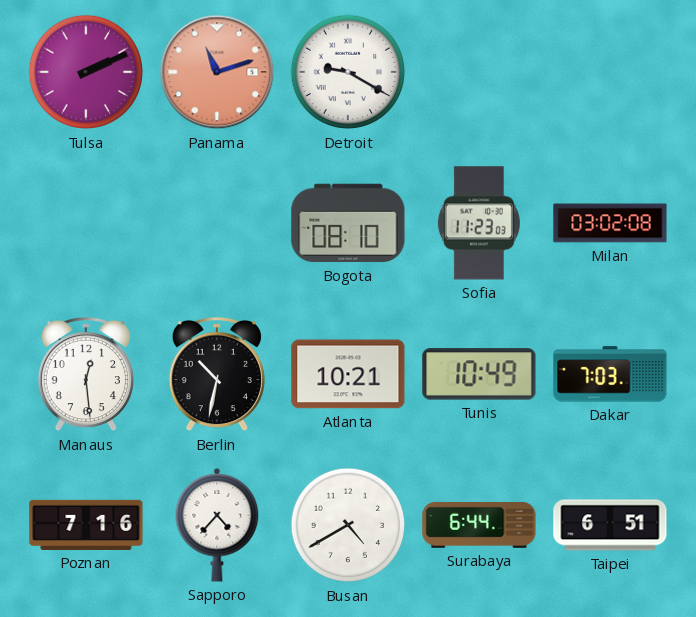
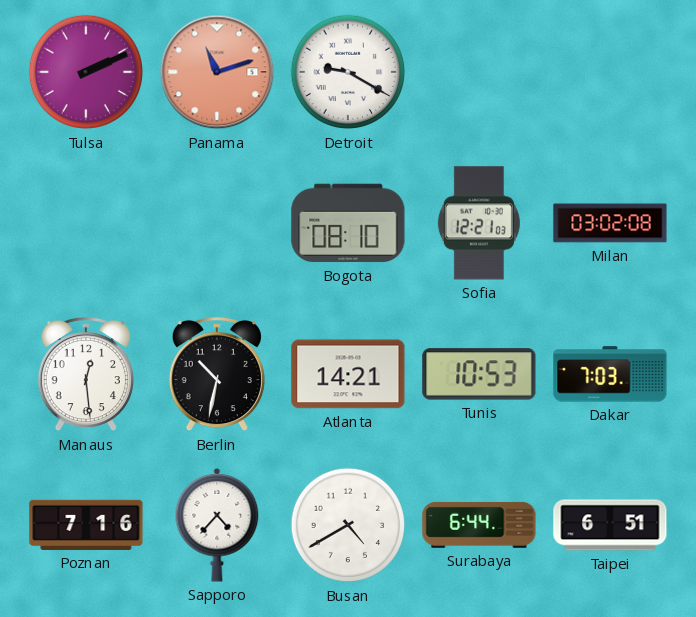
Sofia: 11:23 -> 12:21
Atlanta: 10:21 -> 14:21
Tunis: 10:49 -> 10:53
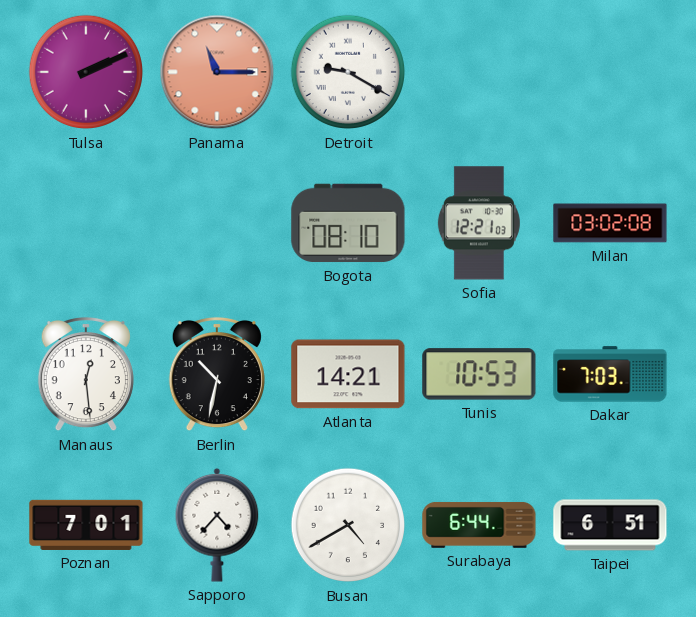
Panama: 11:12 -> 11:15
Poznan: 7:16 -> 7:01
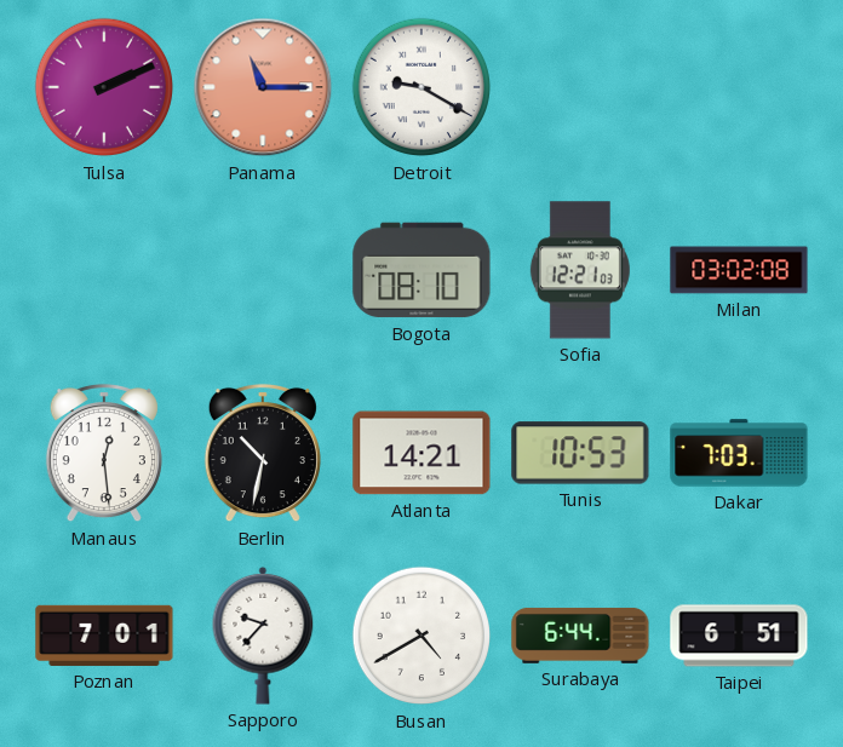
Sapporo: 4:37 -> 9:37
